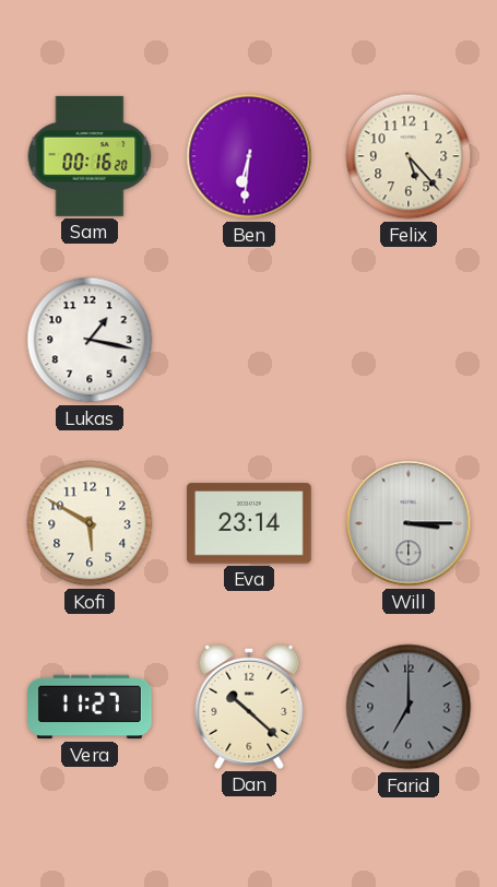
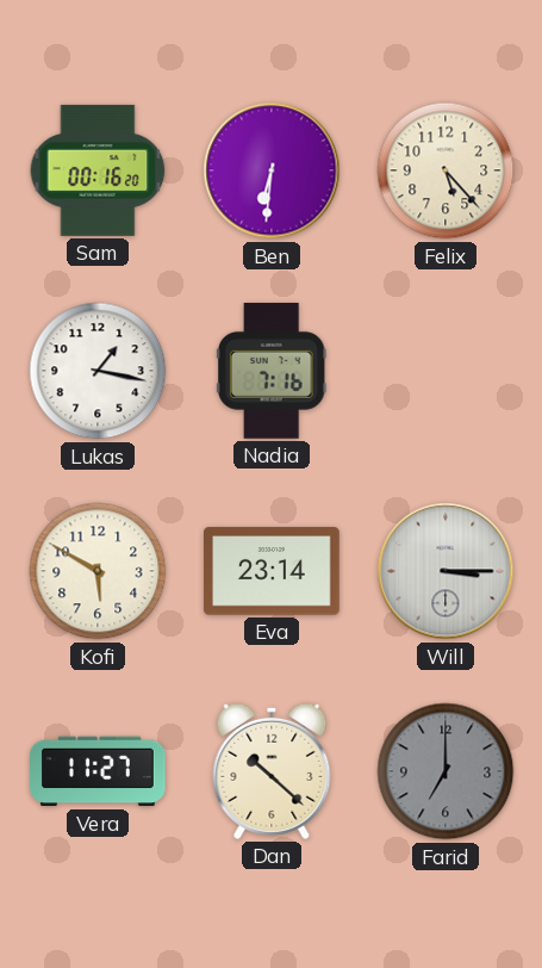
Nadia: none -> 7:16
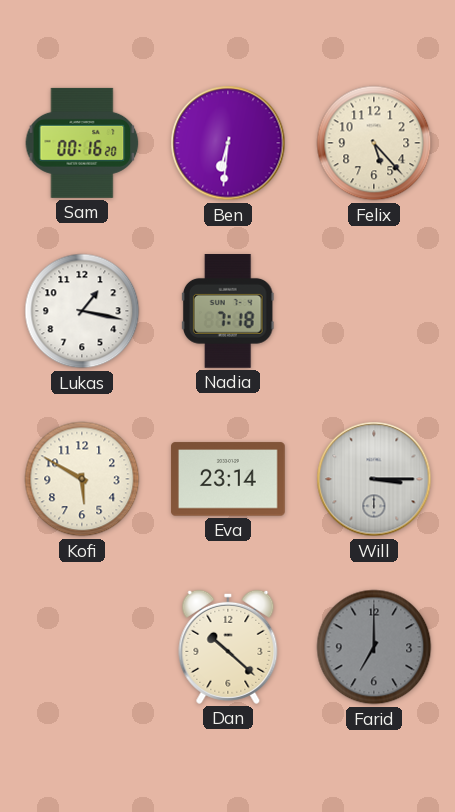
Nadia: 7:16 -> 7:18
Vera: 11:27 -> none
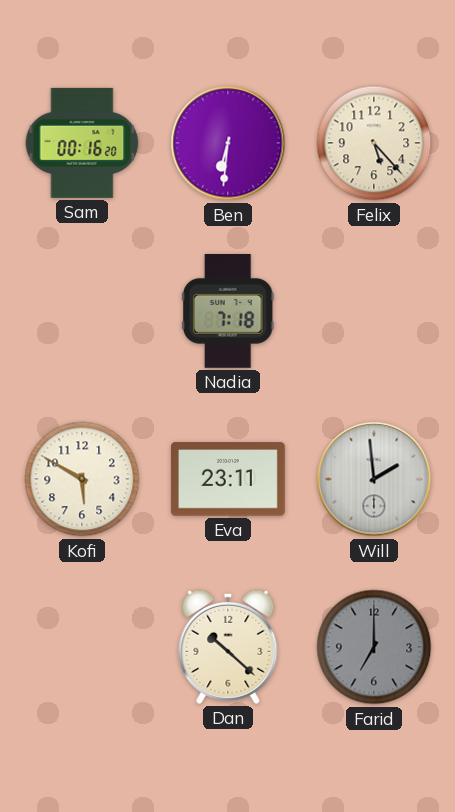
Lukas: 1:17 -> none
Eva: 23:14 -> 23:11
Will: 3:15 -> 1:59
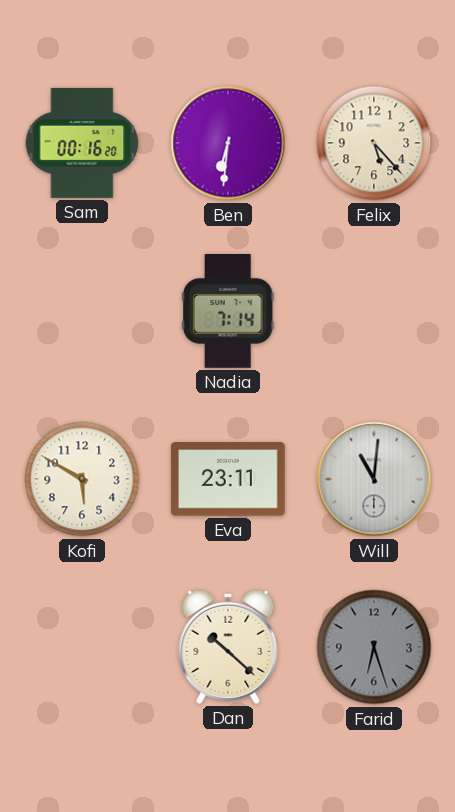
Nadia: 7:18 -> 7:14
Will: 1:59 -> 11:01
Farid: 7:00 -> 6:27
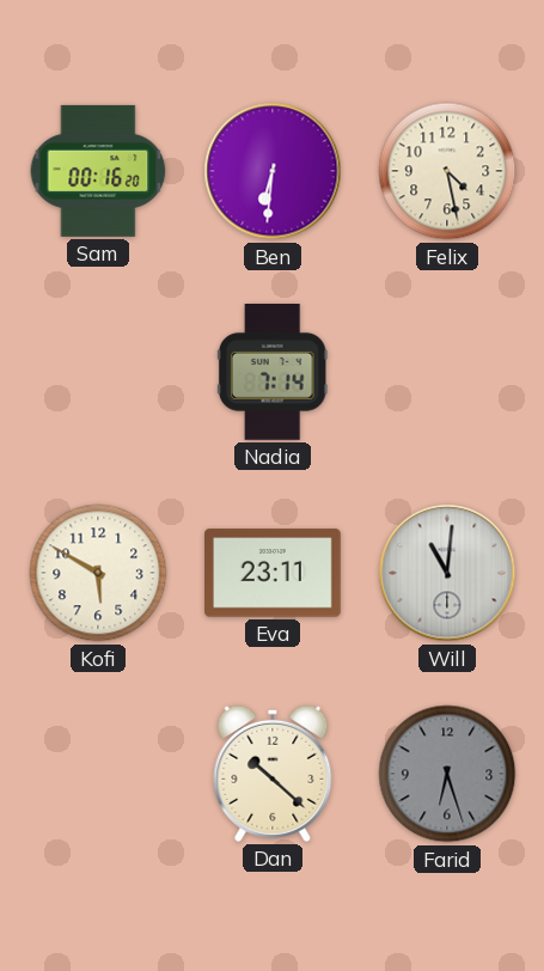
Felix: 5:23 -> 4:28
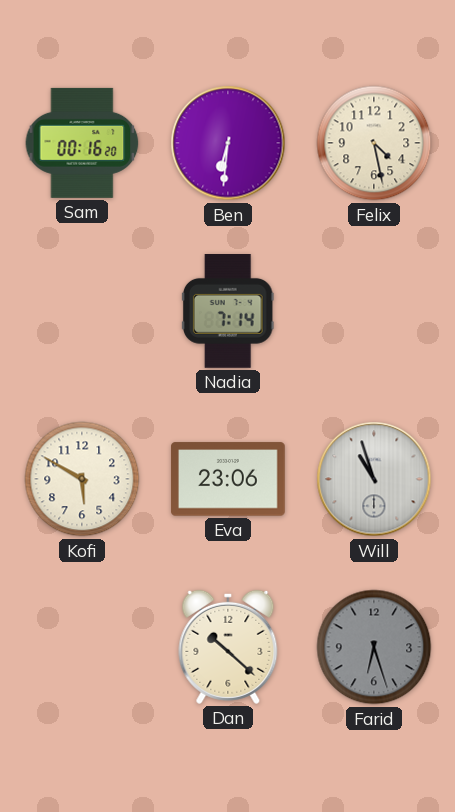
Eva: 23:11 -> 23:06
Will: 11:01 -> 10:57
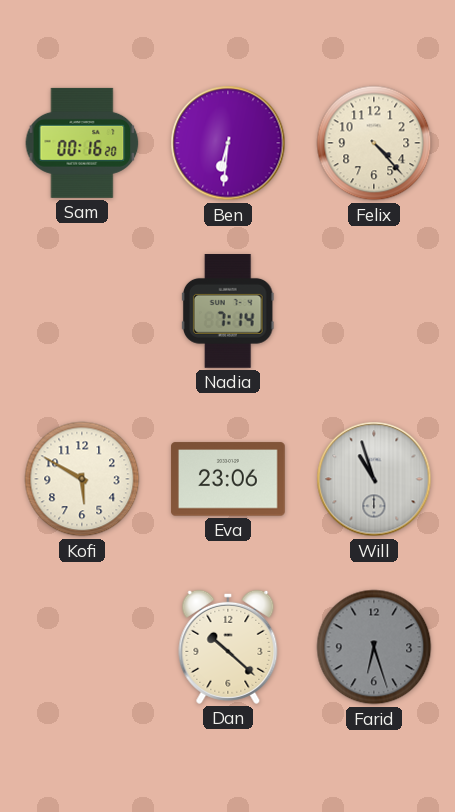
Felix: 4:28 -> 4:23
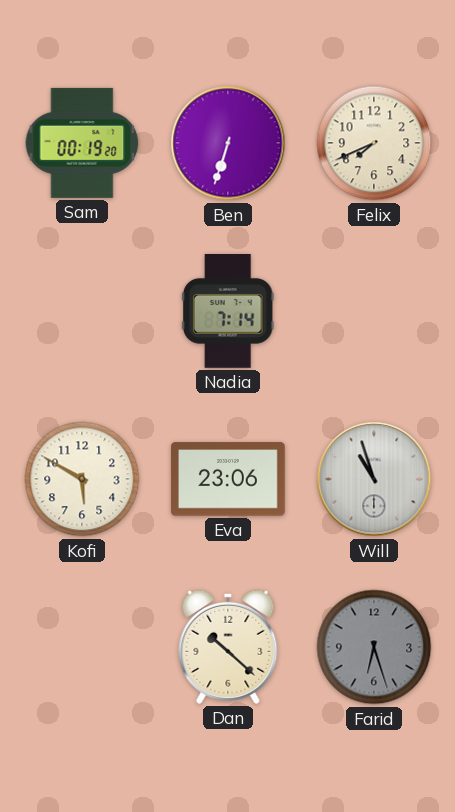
Sam: 00:16 -> 00:19
Ben: 6:31 -> 6:33
Felix: 4:23 -> 7:41
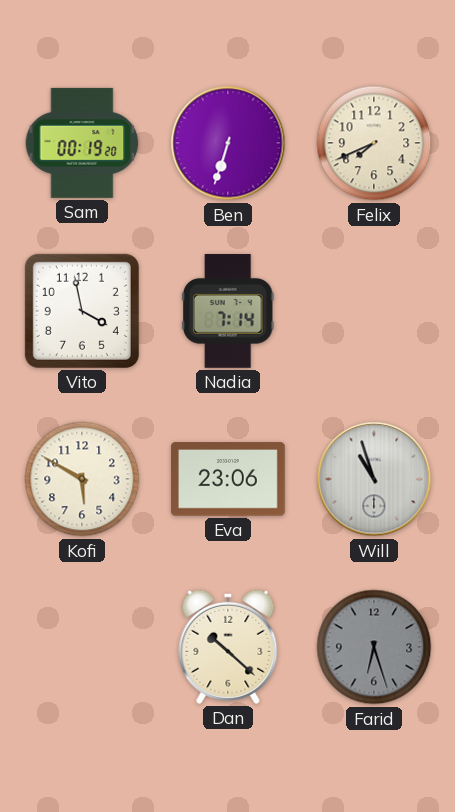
Vito: none -> 3:58
